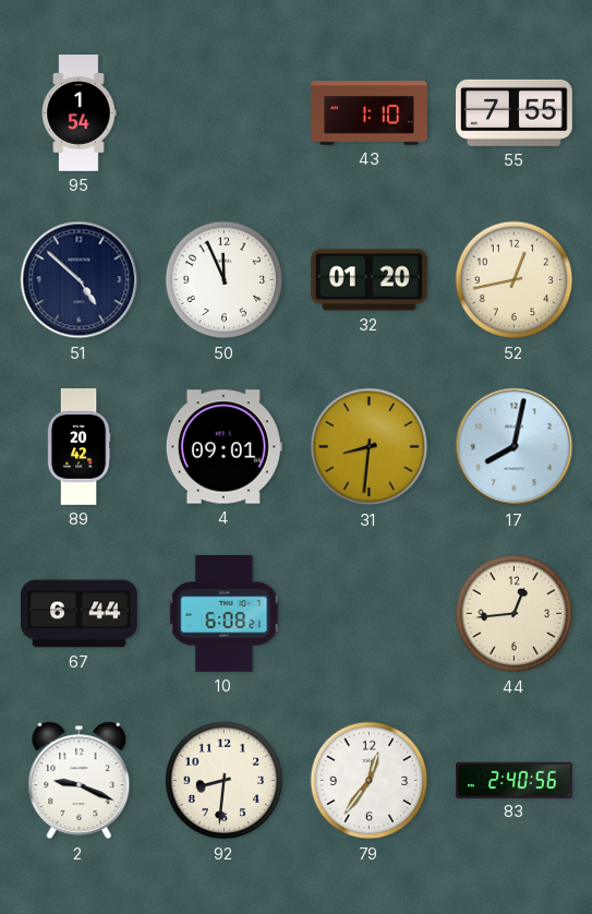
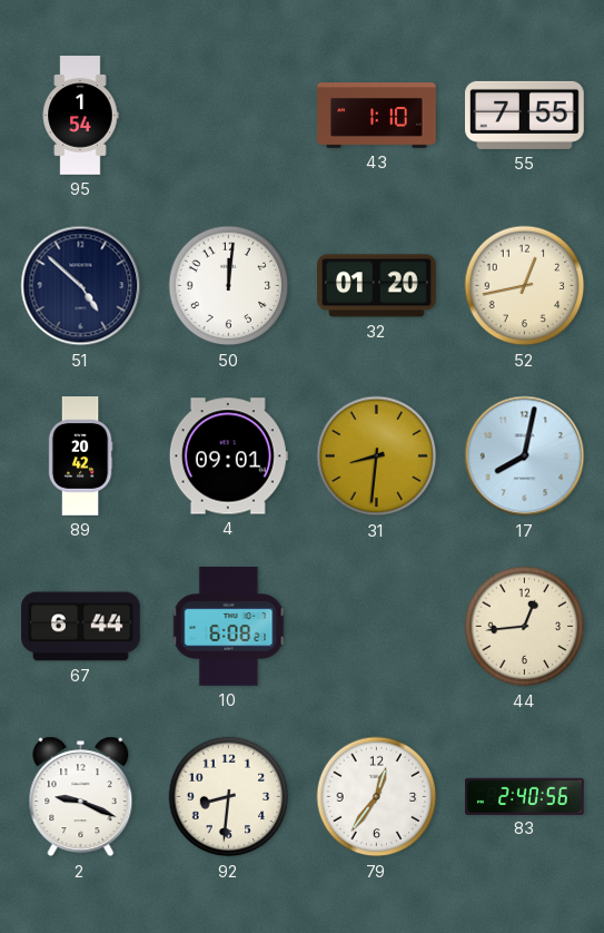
50: 11:56 -> 12:01
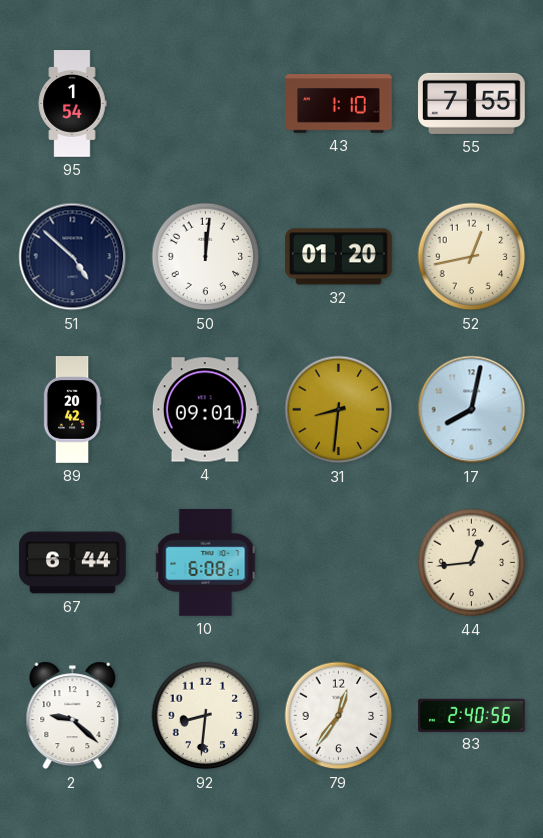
2: 9:19 -> 9:22
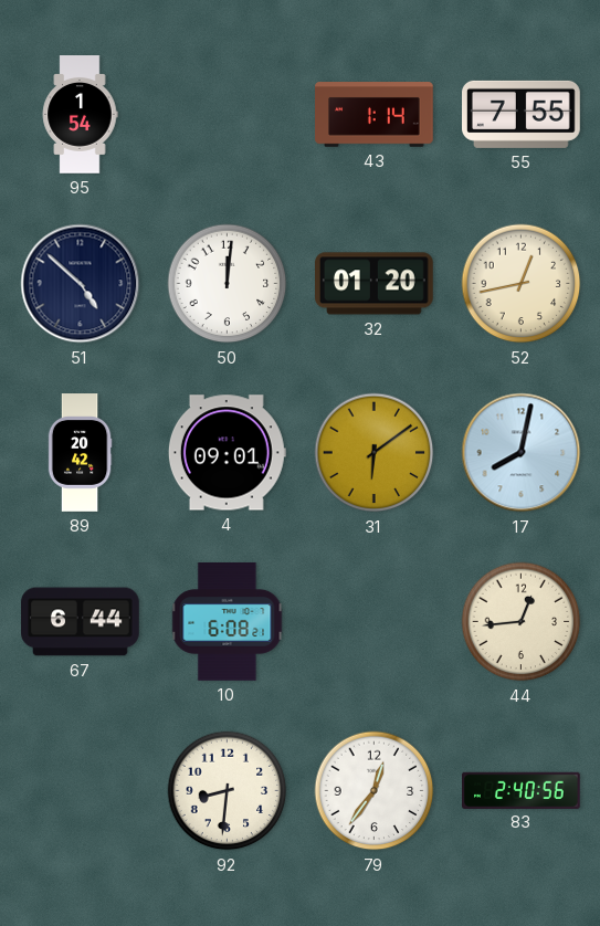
43: 1:10 -> 1:14
31: 8:31 -> 6:09
2: 9:22 -> none
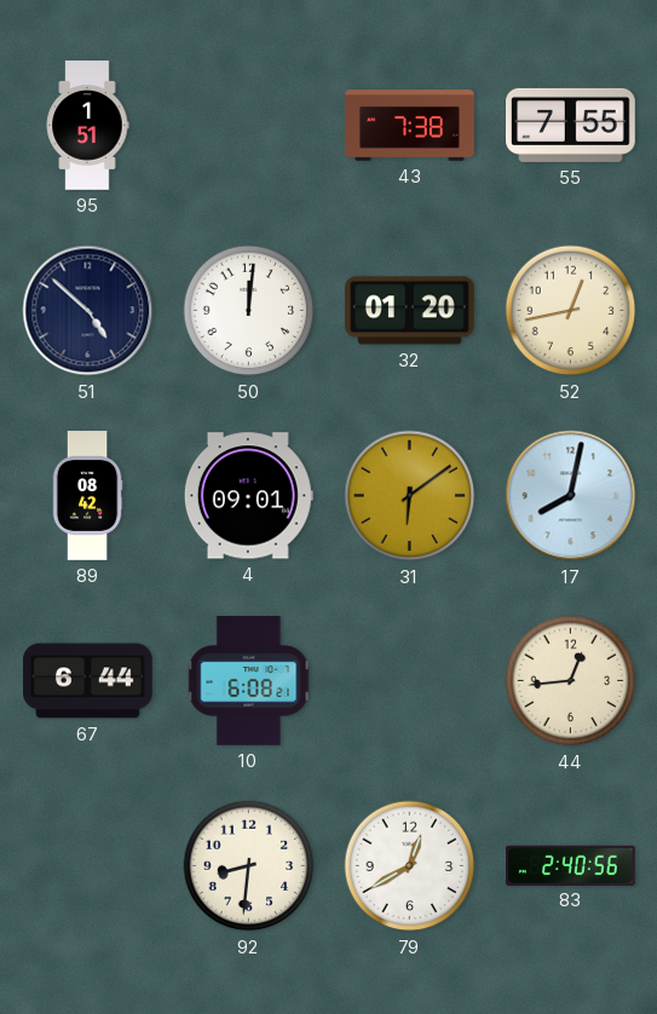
95: 1:54 -> 1:51
43: 1:14 -> 7:38
89: 20:42 -> 08:42
79: 12:36 -> 12:40
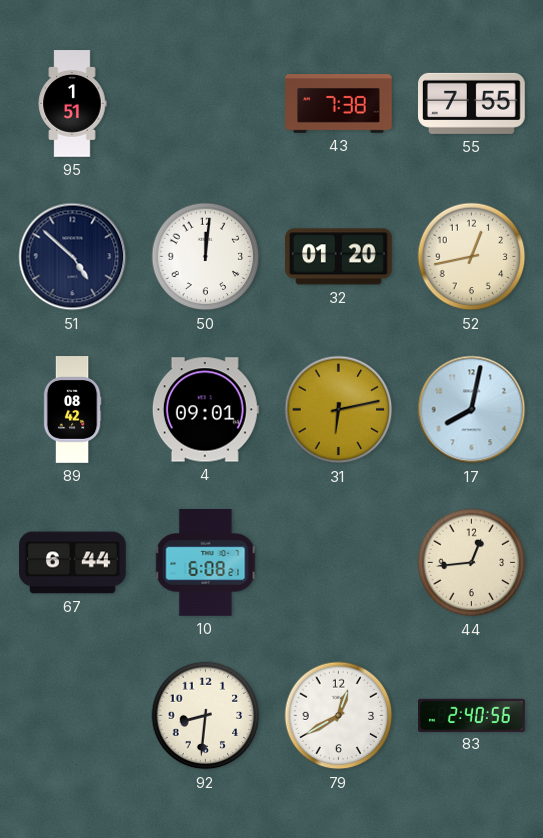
31: 6:09 -> 6:13
